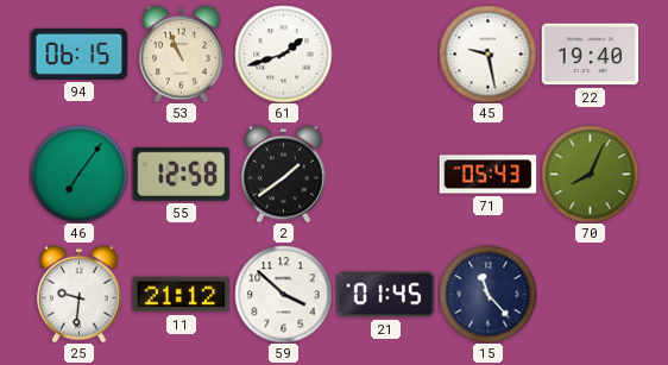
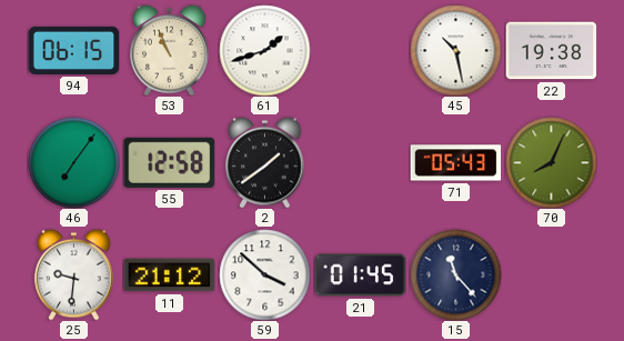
45: 9:28 -> 10:28
22: 19:40 -> 19:38
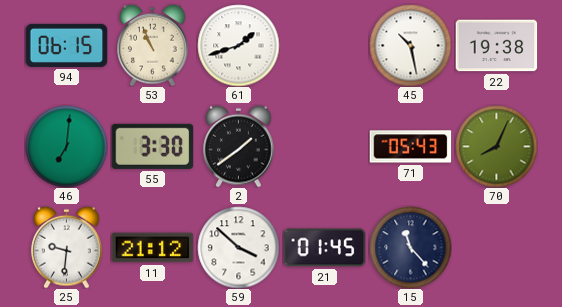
46: 7:06 -> 7:01
55: 12:58 -> 3:30
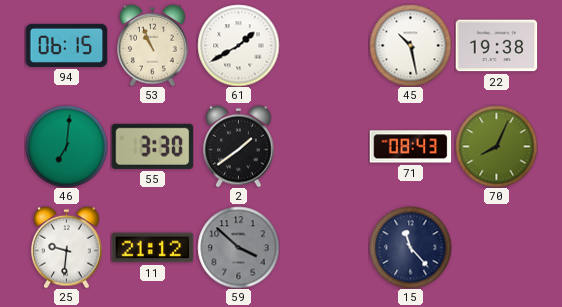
61: 1:42 -> 1:40
71: 05:43 -> 08:43
59 dial: white -> grey
21: 01:45 -> none
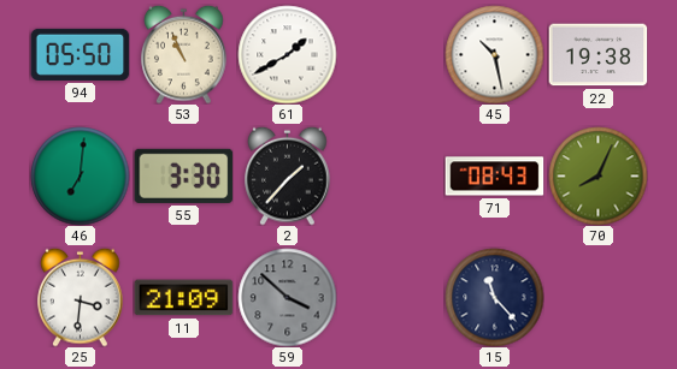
94: 06:15 -> 05:50
2: 1:39 -> 1:37
25: 9:31 -> 3:31
11: 21:12 -> 21:09
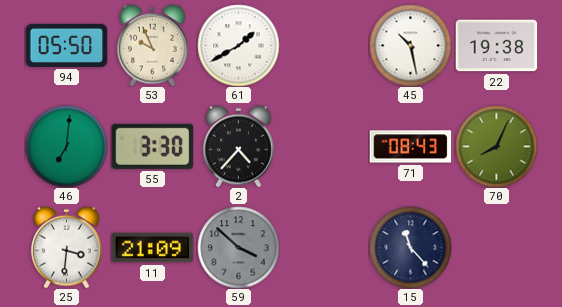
53: 10:56 -> 9:56
2: 1:37 -> 4:37
